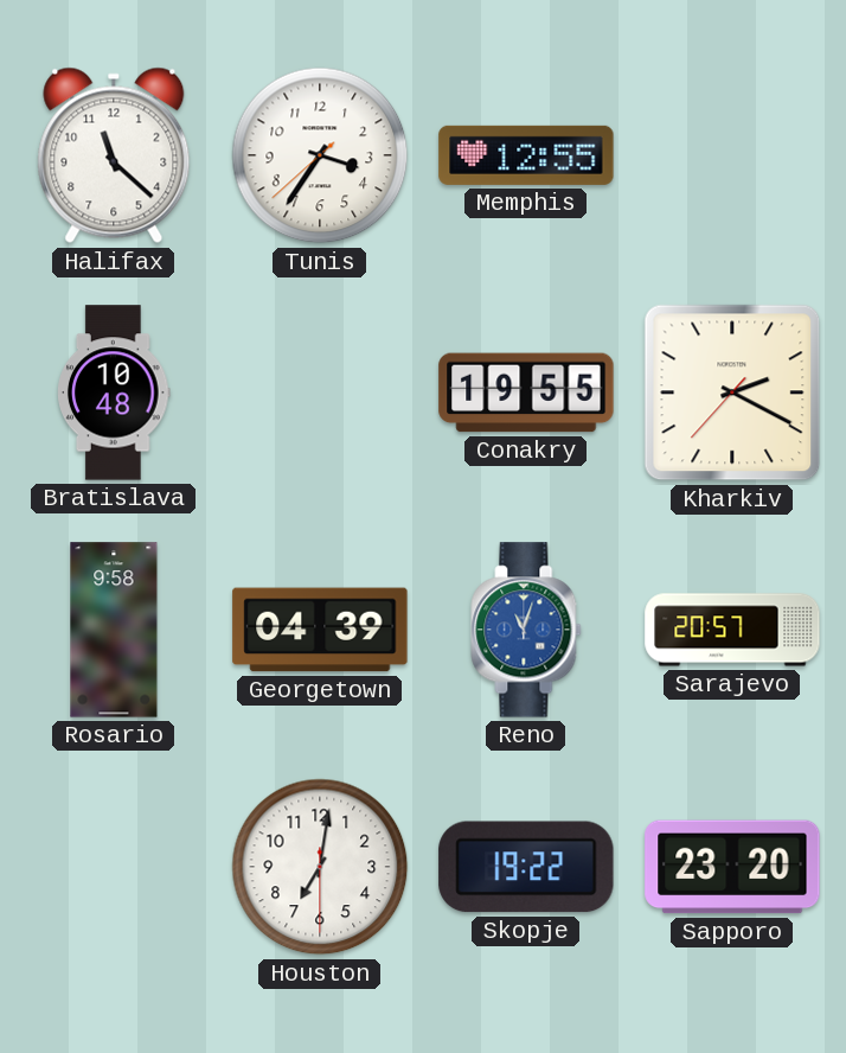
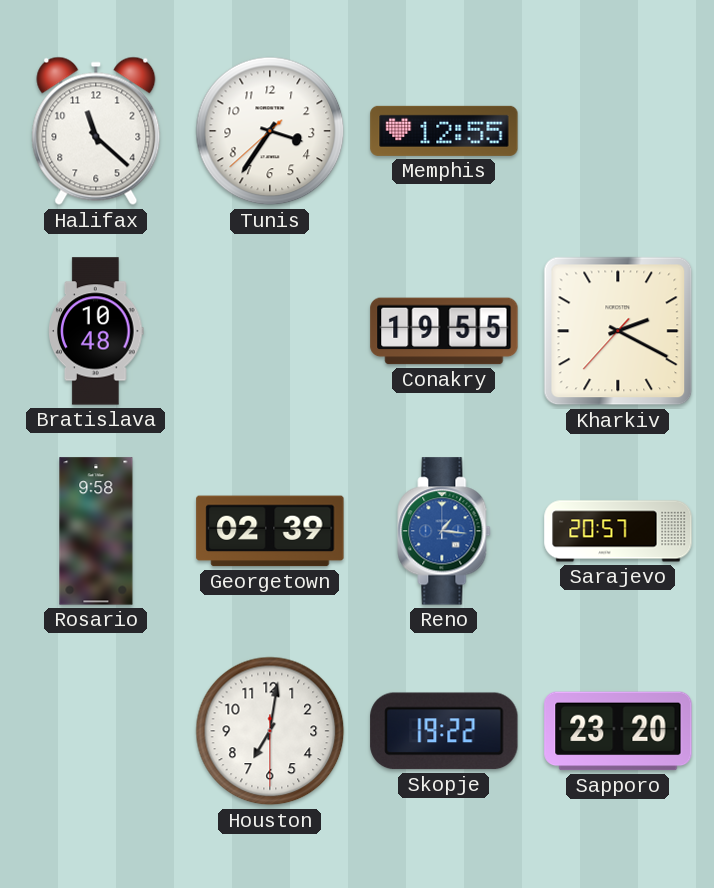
Georgetown: 04:39 -> 02:39
Reno: 11:03 -> 1:16
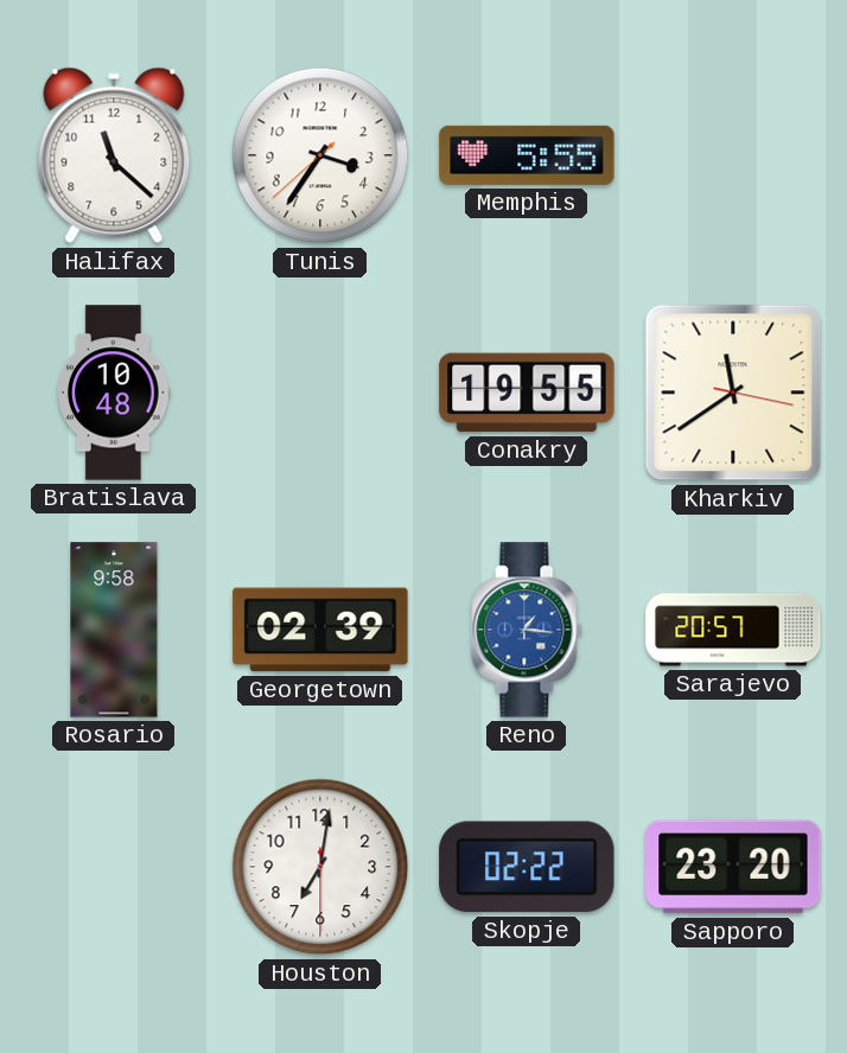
Memphis: 12:55 -> 5:55
Kharkiv: 2:19 -> 11:39
Skopje: 19:22 -> 02:22
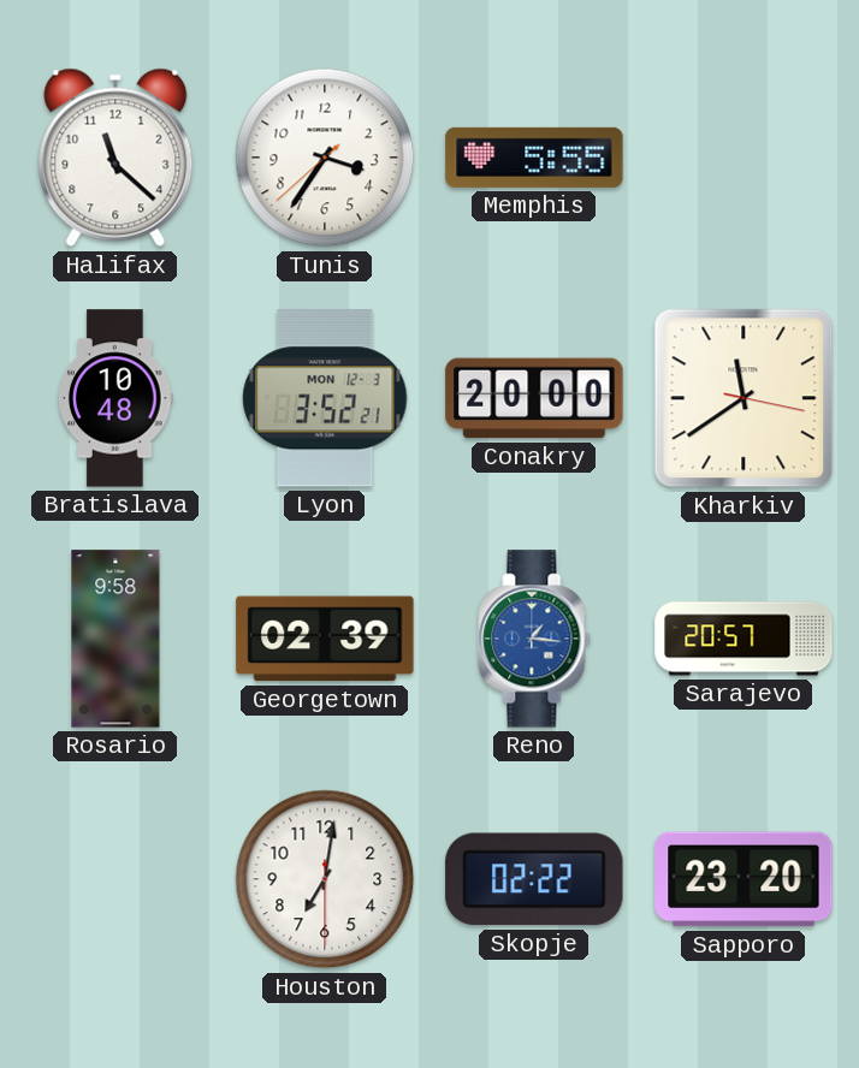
Lyon: none -> 3:52
Conakry: 19:55 -> 20:00
